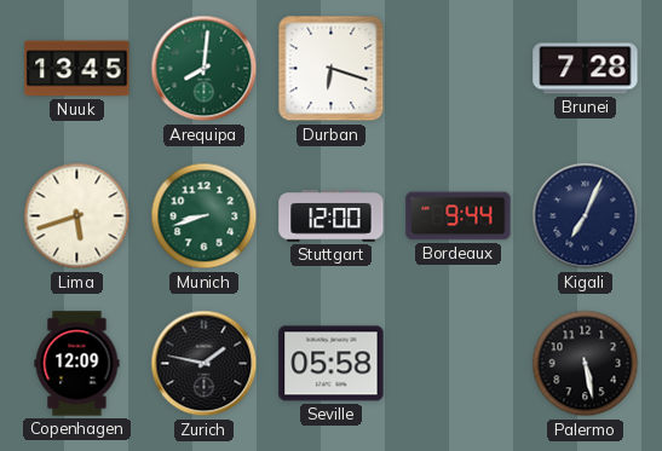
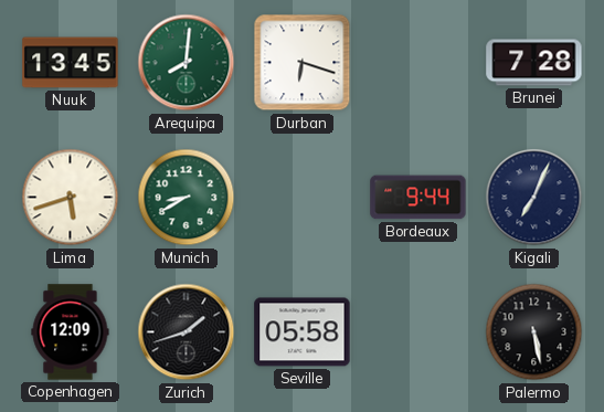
Munich: 8:42 -> 8:40
Stuttgart: 12:00 -> none
Zurich: 1:47 -> 1:42
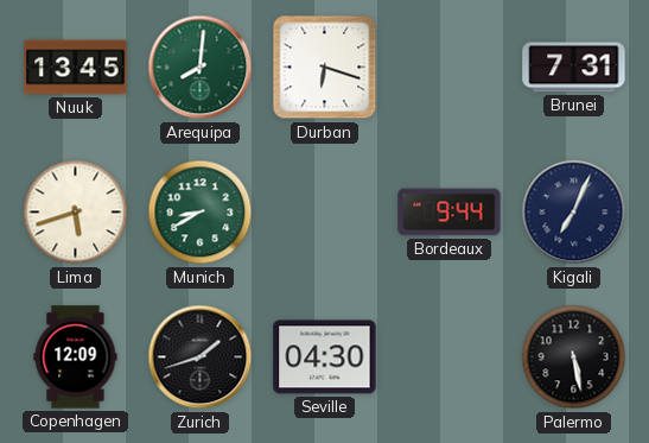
Brunei: 7:28 -> 7:31
Seville: 05:58 -> 04:30
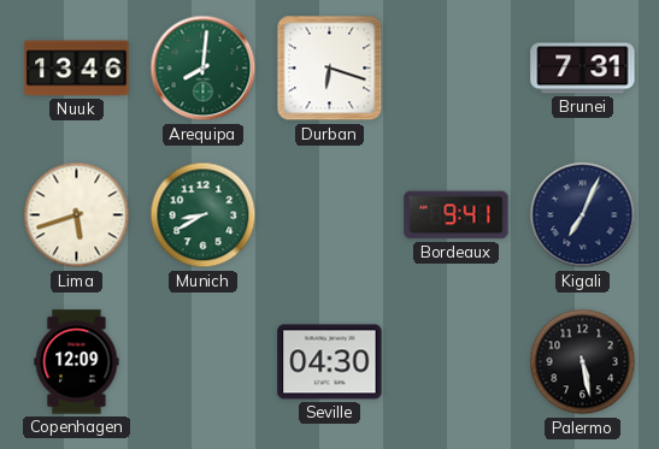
Nuuk: 13:45 -> 13:46
Bordeaux: 9:44 -> 9:41
Zurich: 1:42 -> none
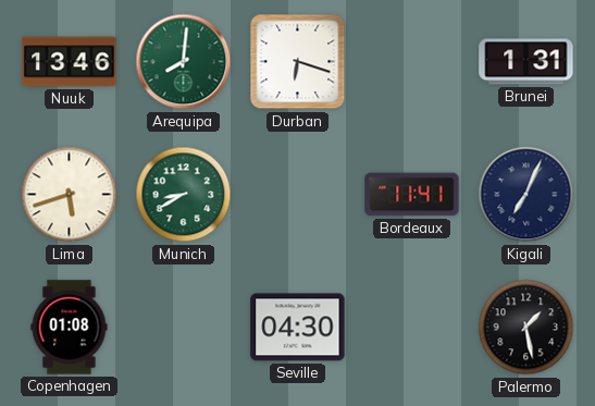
Brunei: 7:31 -> 1:31
Bordeaux: 9:41 -> 11:41
Copenhagen: 12:09 -> 01:08
Palermo: 5:28 -> 1:28
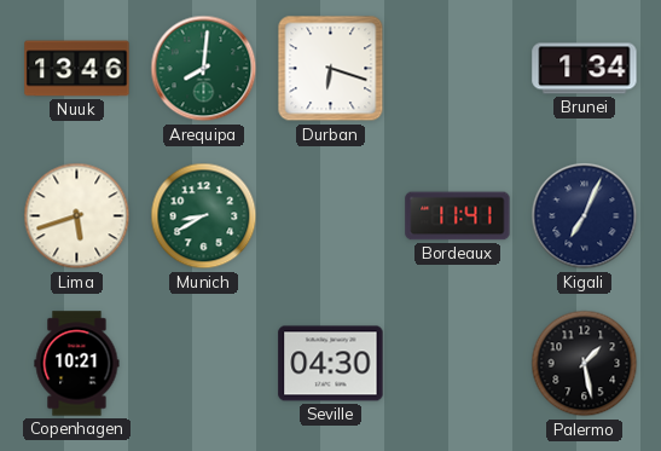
Brunei: 1:31 -> 1:34
Copenhagen: 01:08 -> 10:21
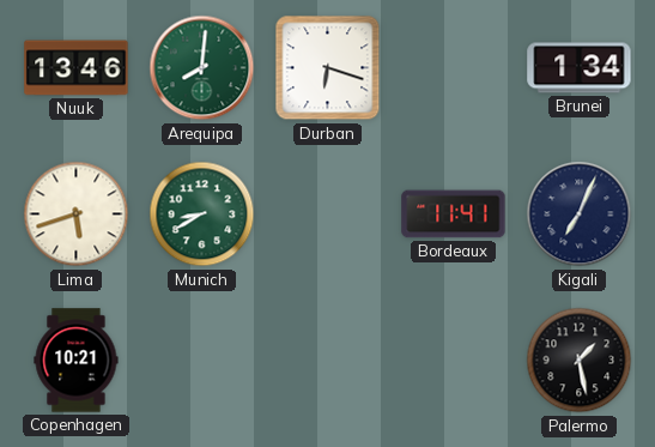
Seville: 04:30 -> none
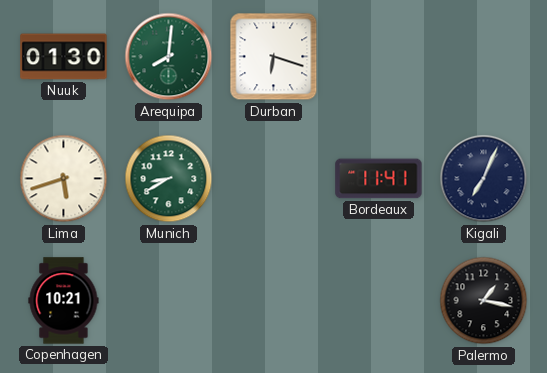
Nuuk: 13:46 -> 01:30
Brunei: 1:34 -> none
Palermo: 1:28 -> 1:17
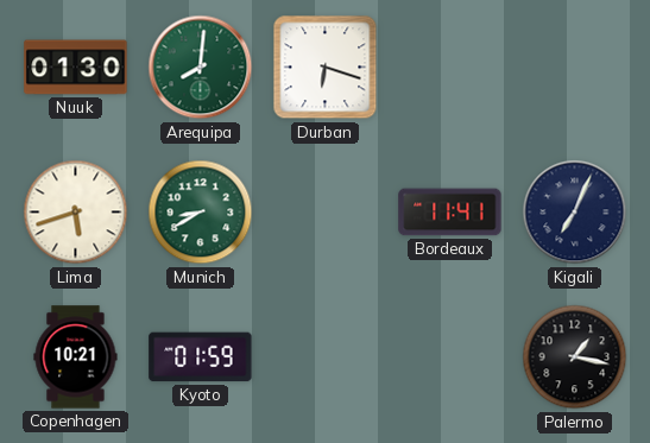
Kyoto: none -> 01:59
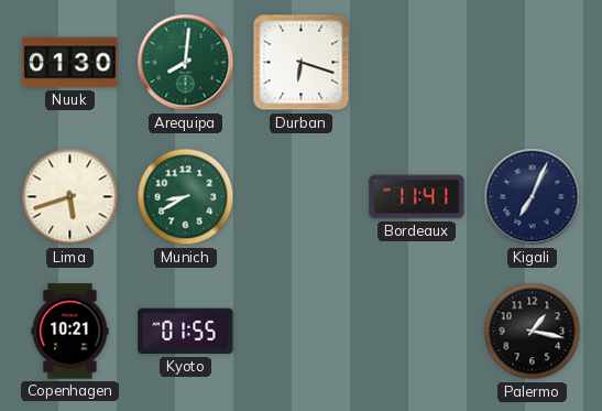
Kyoto: 01:59 -> 01:55
